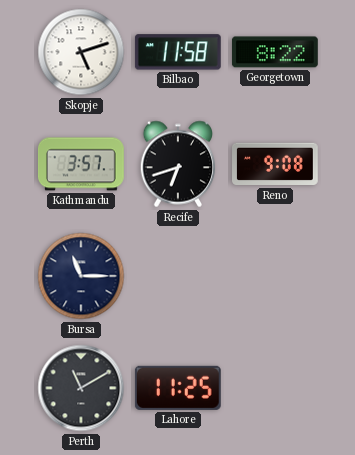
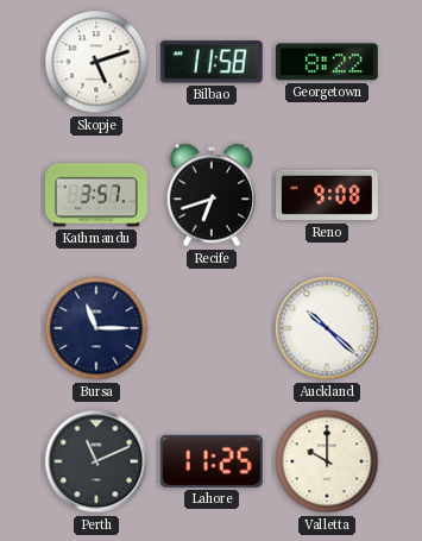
Auckland: none -> 10:22
Perth: 11:10 -> 11:11
Valletta: none -> 10:00
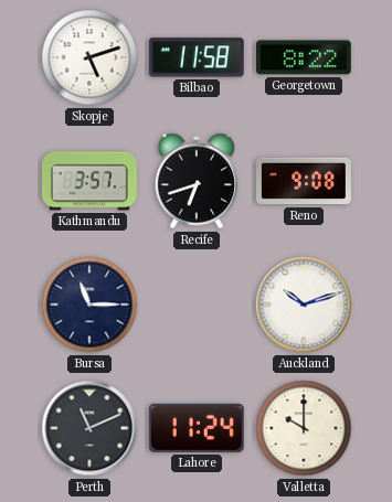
Auckland: 10:22 -> 10:12
Lahore: 11:25 -> 11:24
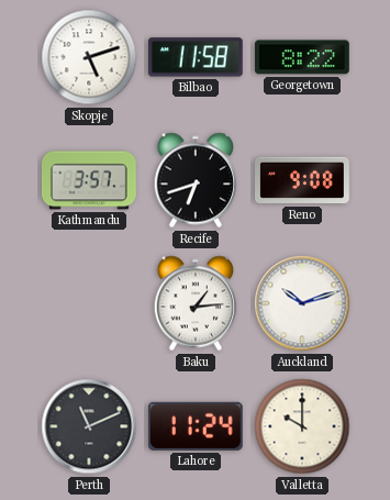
Bursa: 11:15 -> none
Baku: none -> 1:14
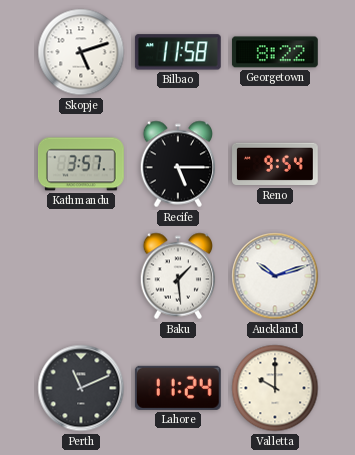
Recife: 6:42 -> 5:15
Reno: 9:08 -> 9:54
Baku: 1:14 -> 1:29
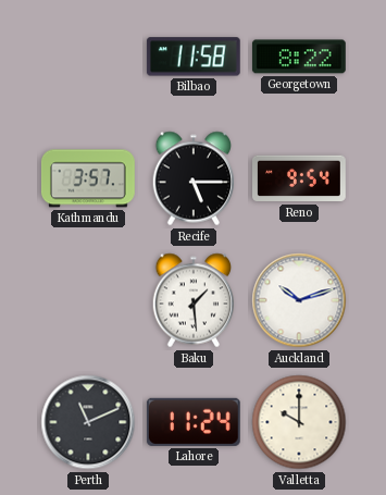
Skopje: 5:12 -> none
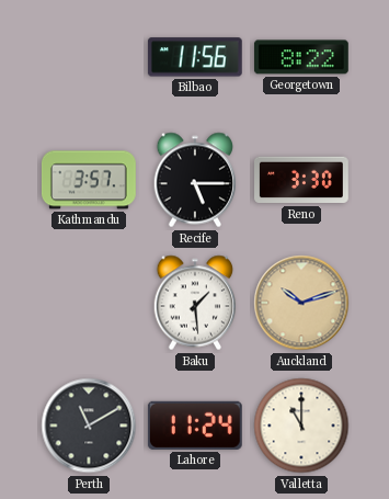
Bilbao: 11:58 -> 11:56
Reno: 9:54 -> 3:30
Auckland dial: white -> champagne
Perth: 11:11 -> 11:10
Valletta: 10:00 -> 11:00
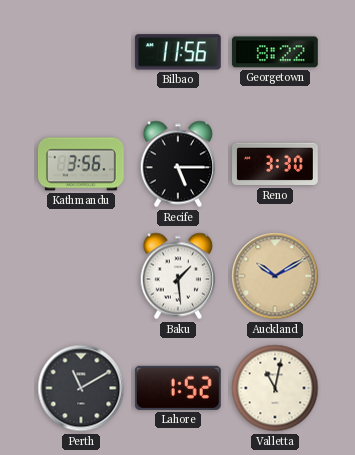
Kathmandu: 3:57 -> 3:56
Auckland: 10:12 -> 10:10
Lahore: 11:24 -> 1:52
Valletta: 11:00 -> 11:02
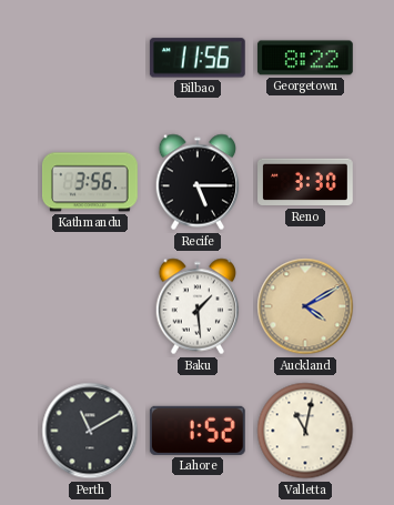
Auckland: 10:10 -> 4:10
